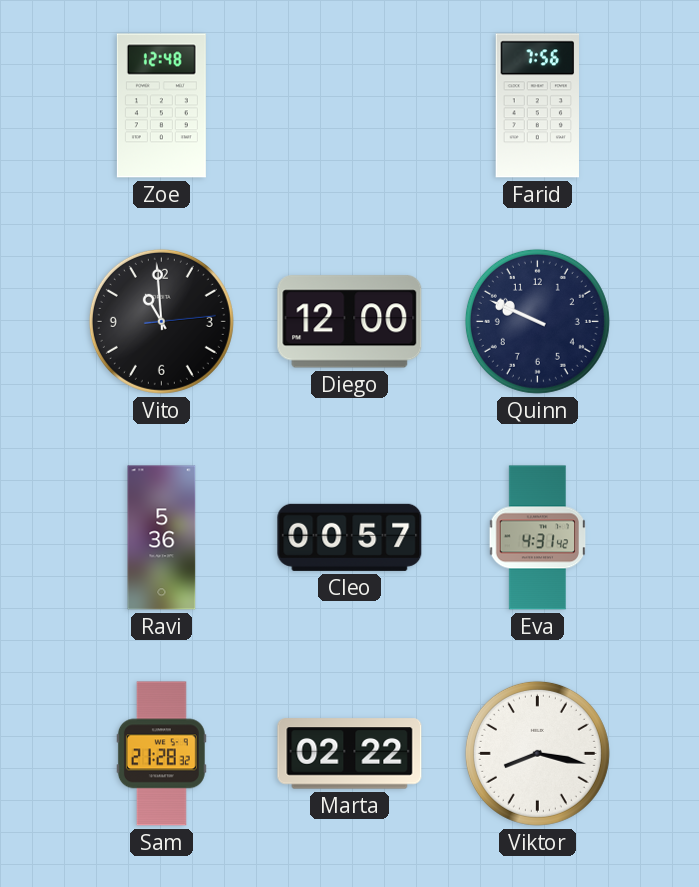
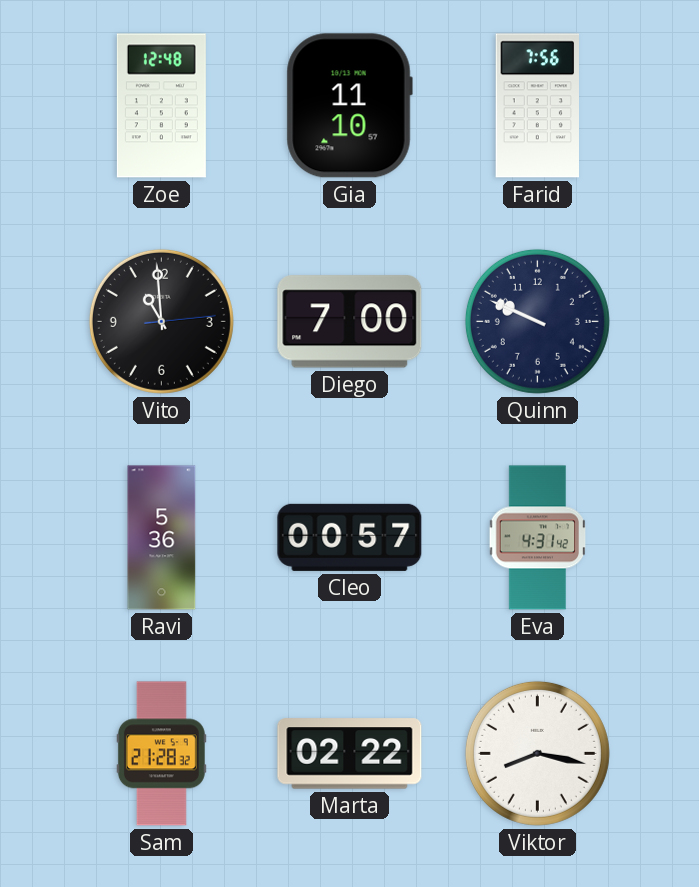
Gia: none -> 11:10
Diego: 12:00 -> 7:00
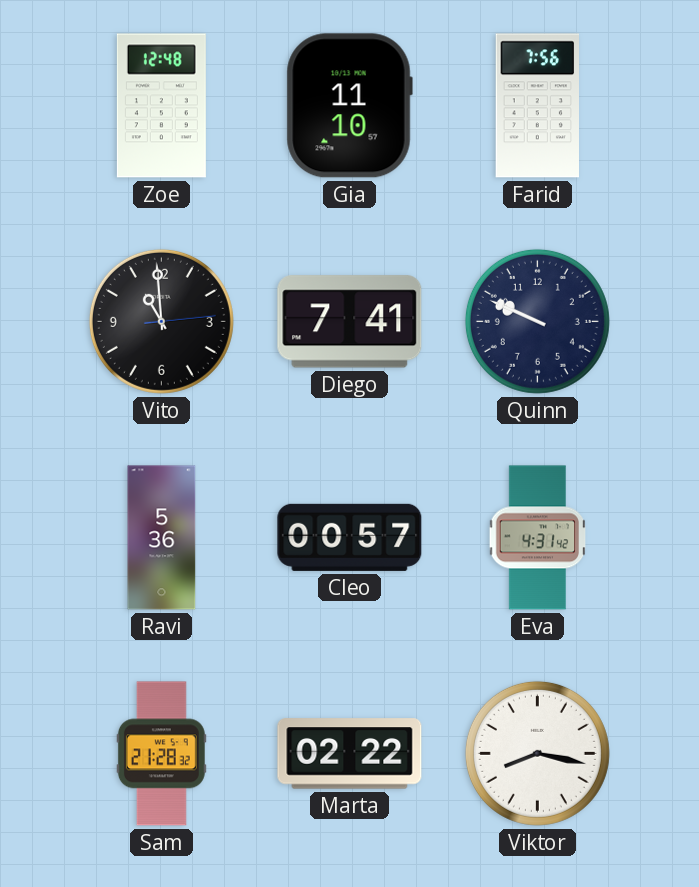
Diego: 7:00 -> 7:41
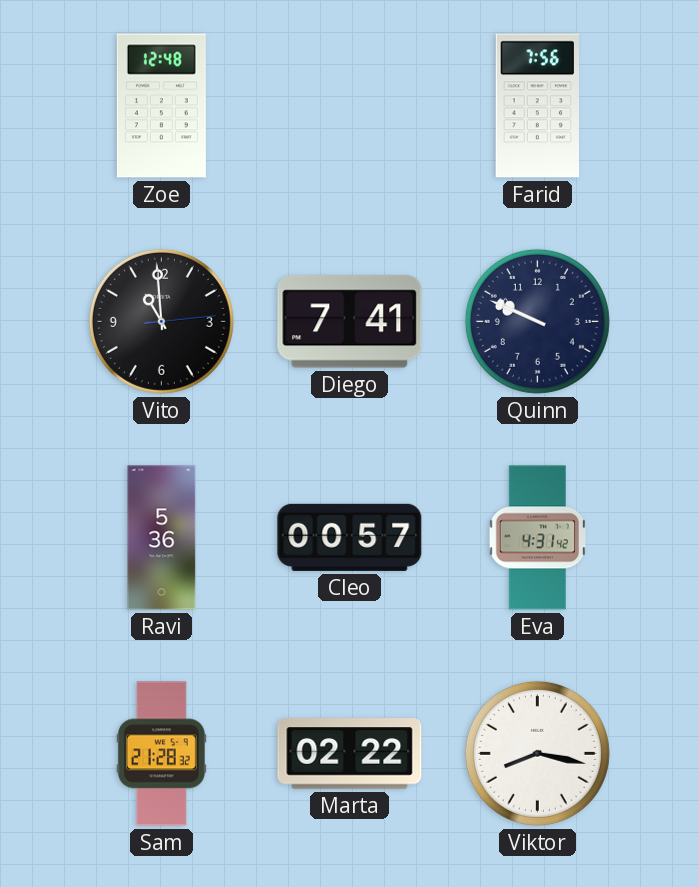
Gia: 11:10 -> none
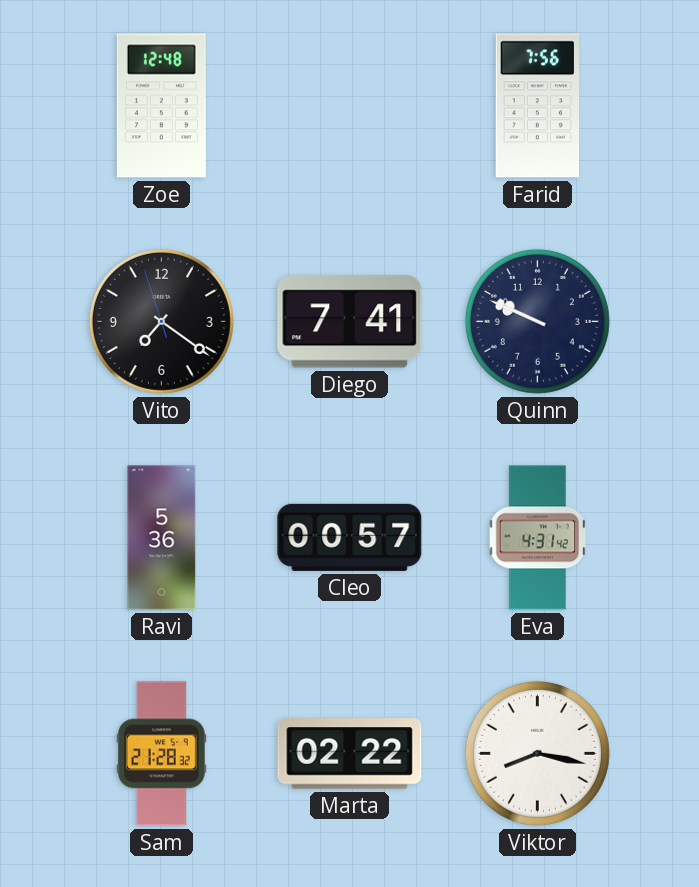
Vito: 10:59 -> 7:20
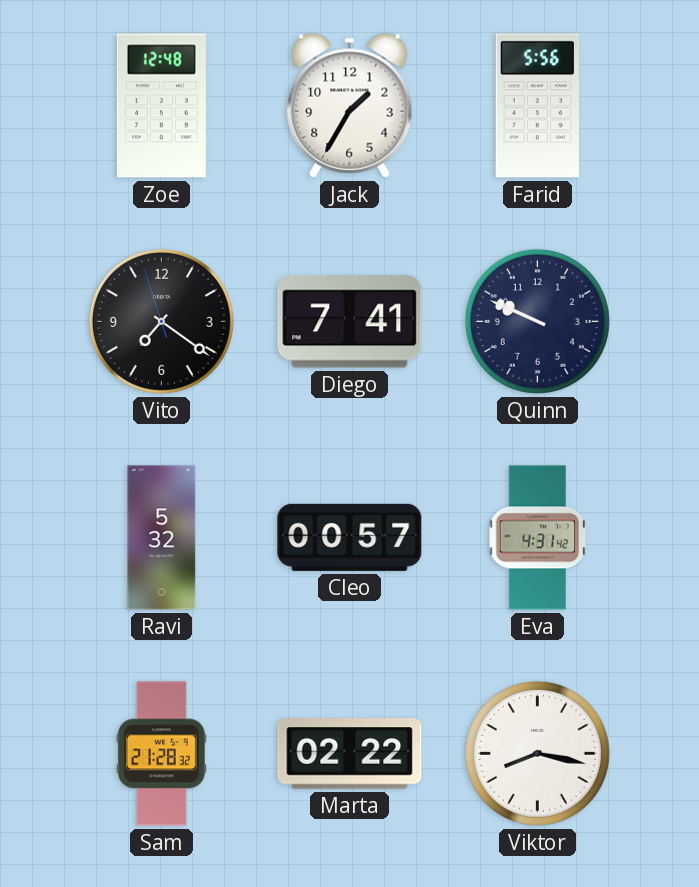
Jack: none -> 1:35
Farid: 7:56 -> 5:56
Ravi: 5:36 -> 5:32
